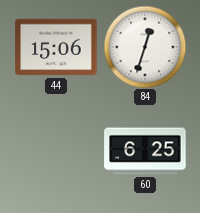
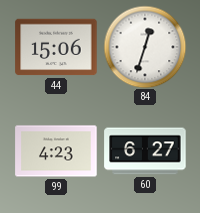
99: none -> 4:23
60: 6:25 -> 6:27
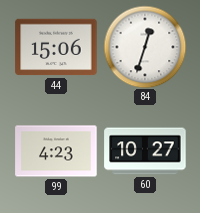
60: 6:27 -> 10:27
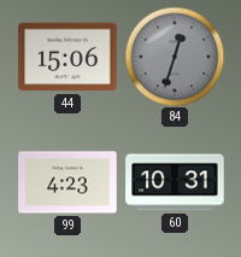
84 dial: white -> grey
60: 10:27 -> 10:31
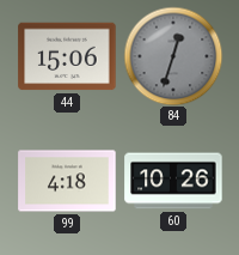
99: 4:23 -> 4:18
60: 10:31 -> 10:26
